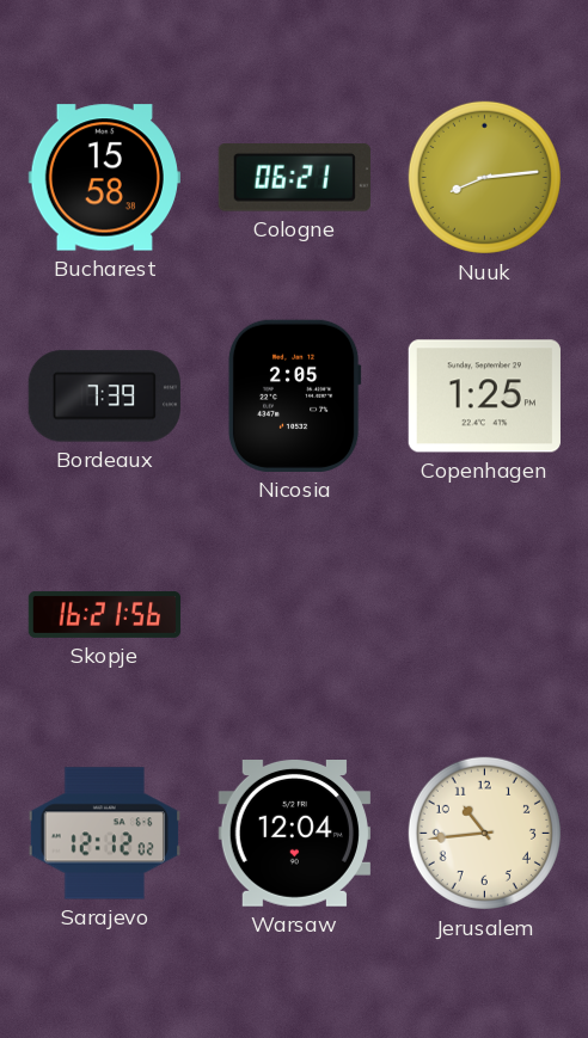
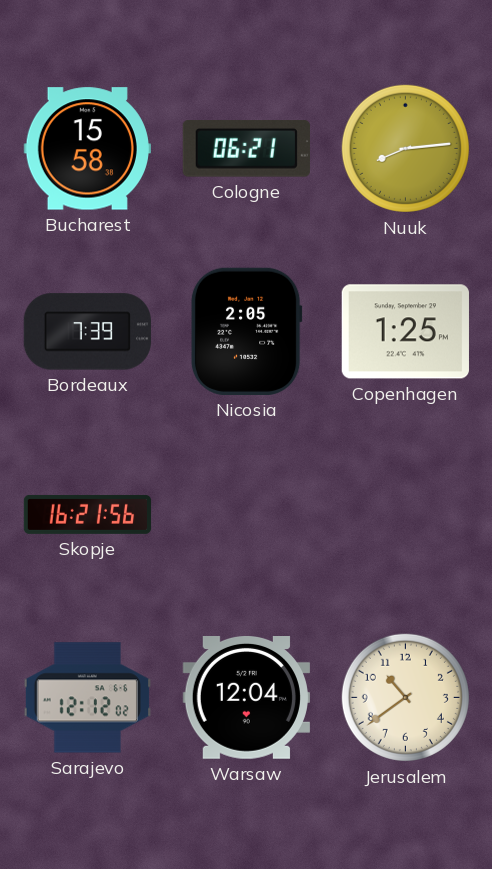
Jerusalem: 10:44 -> 10:39
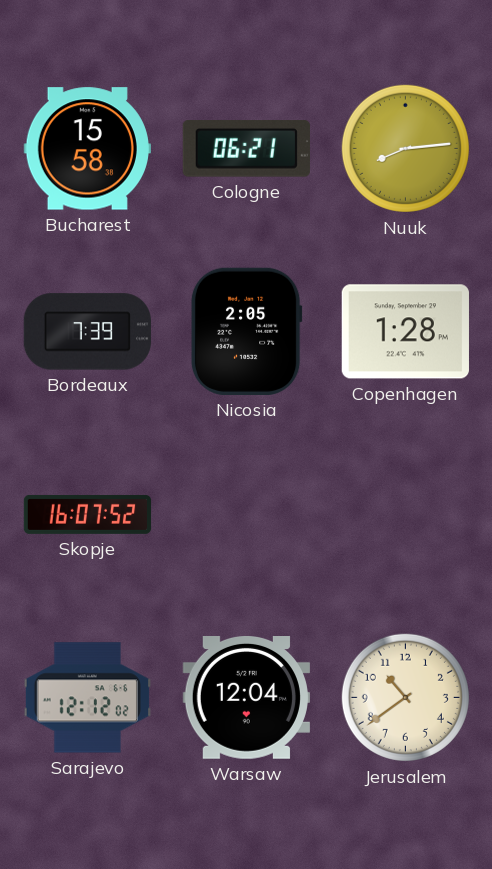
Copenhagen: 1:25 -> 1:28
Skopje: 16:21 -> 16:07
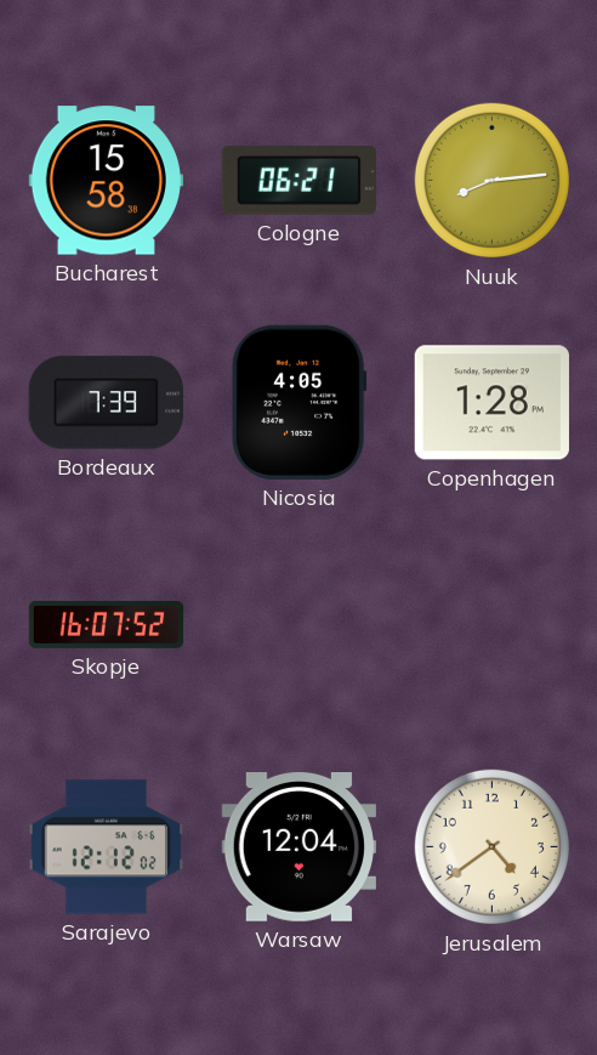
Nicosia: 2:05 -> 4:05
Jerusalem: 10:39 -> 4:39
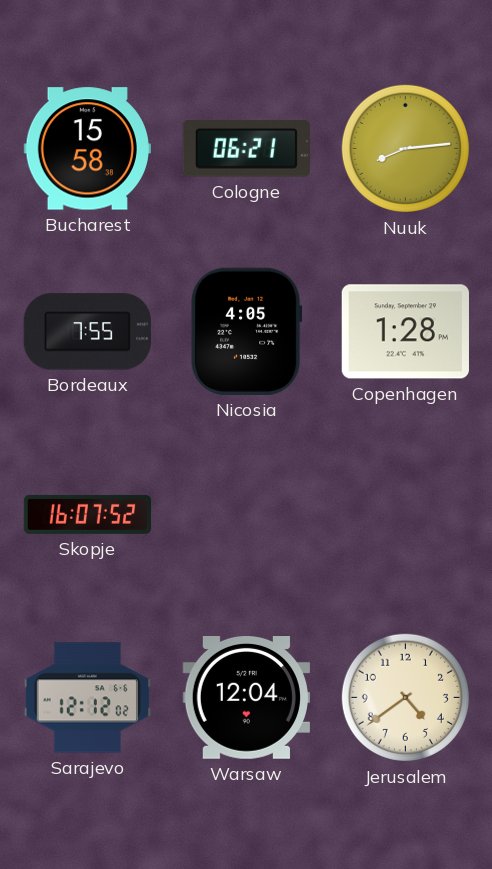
Bordeaux: 7:39 -> 7:55
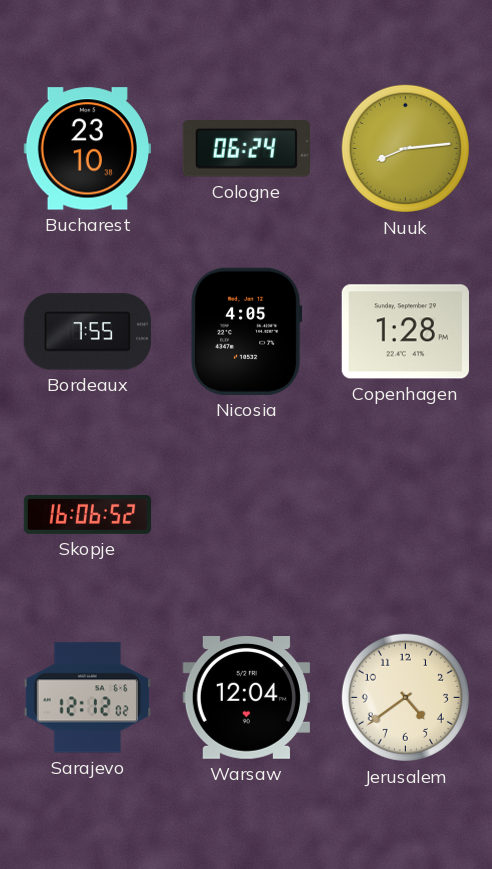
Bucharest: 15:58 -> 23:10
Cologne: 06:21 -> 06:24
Skopje: 16:07 -> 16:06
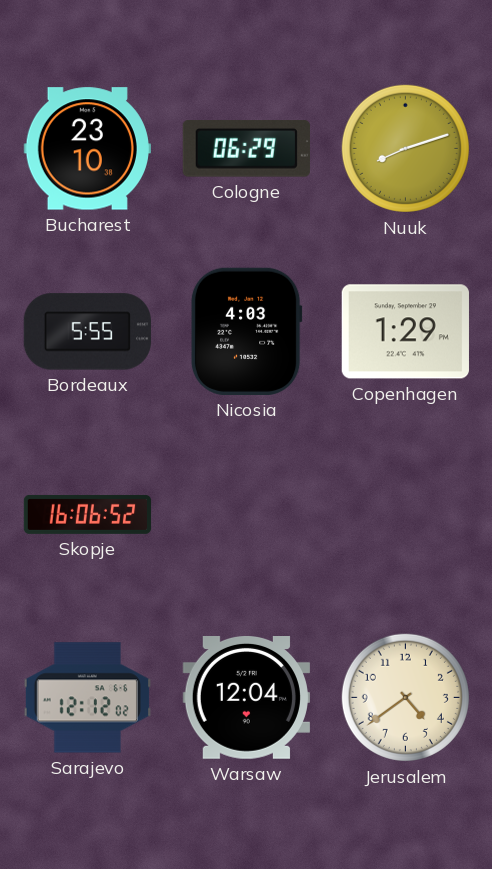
Cologne: 06:24 -> 06:29
Nuuk: 8:14 -> 8:12
Bordeaux: 7:55 -> 5:55
Nicosia: 4:05 -> 4:03
Copenhagen: 1:28 -> 1:29
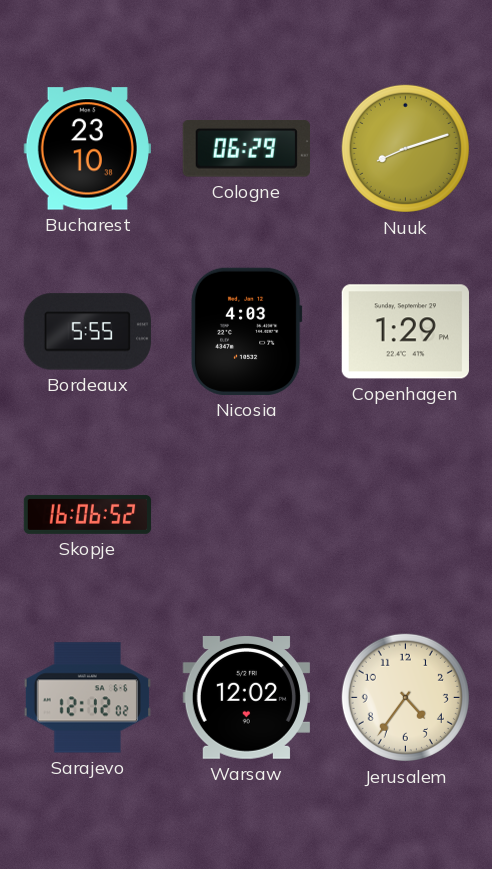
Warsaw: 12:04 -> 12:02
Jerusalem: 4:39 -> 4:36
